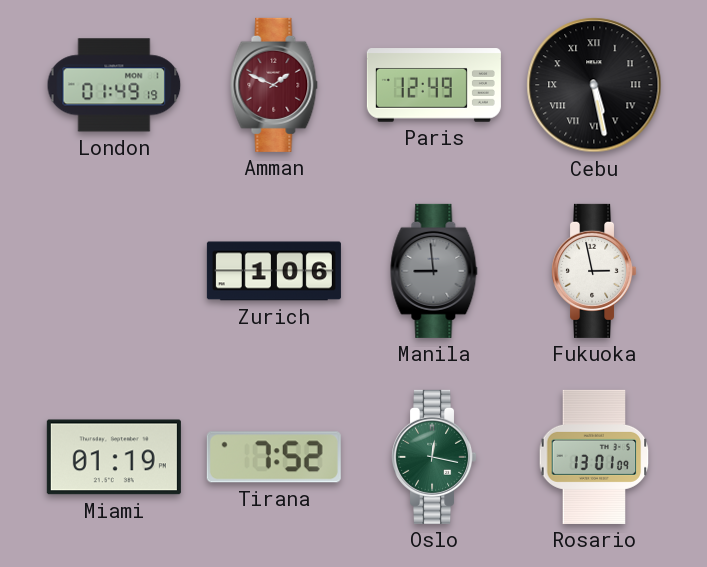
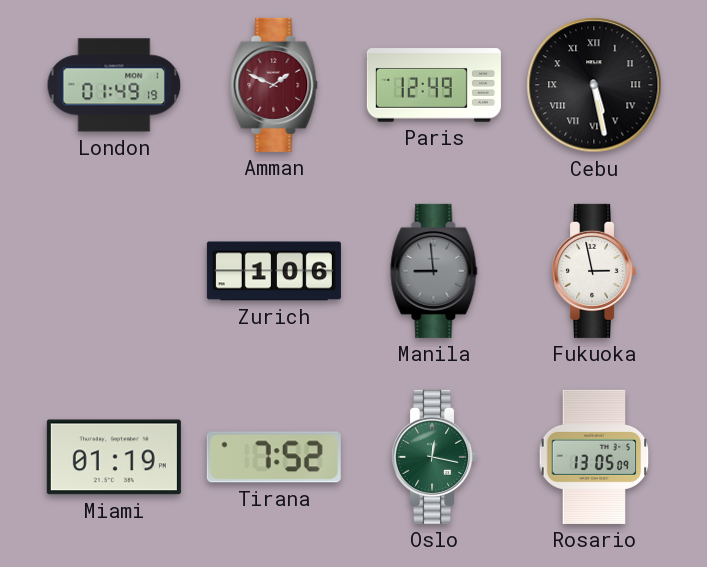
Rosario: 13:01 -> 13:05
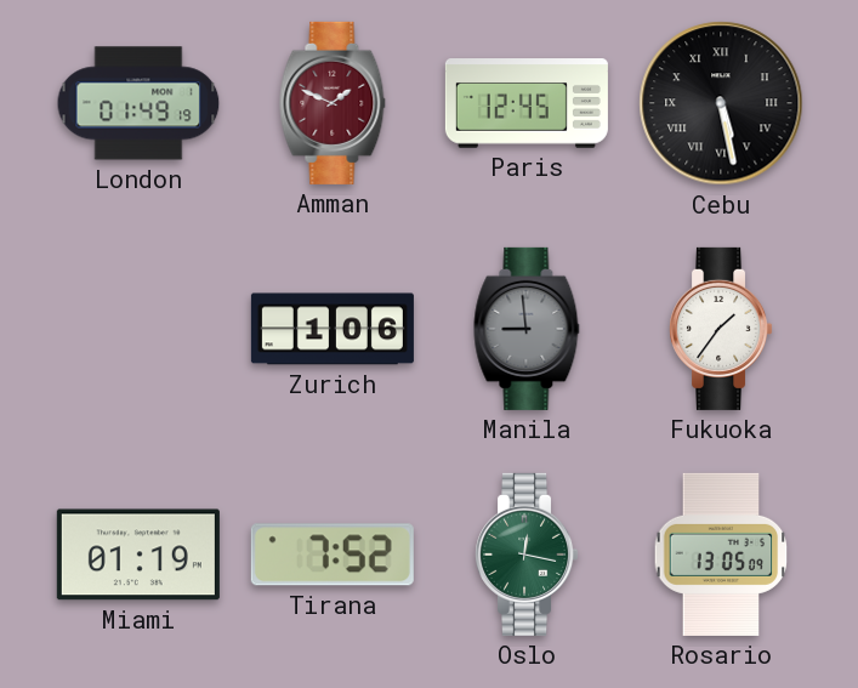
Paris: 12:49 -> 12:45
Fukuoka: 2:58 -> 1:36
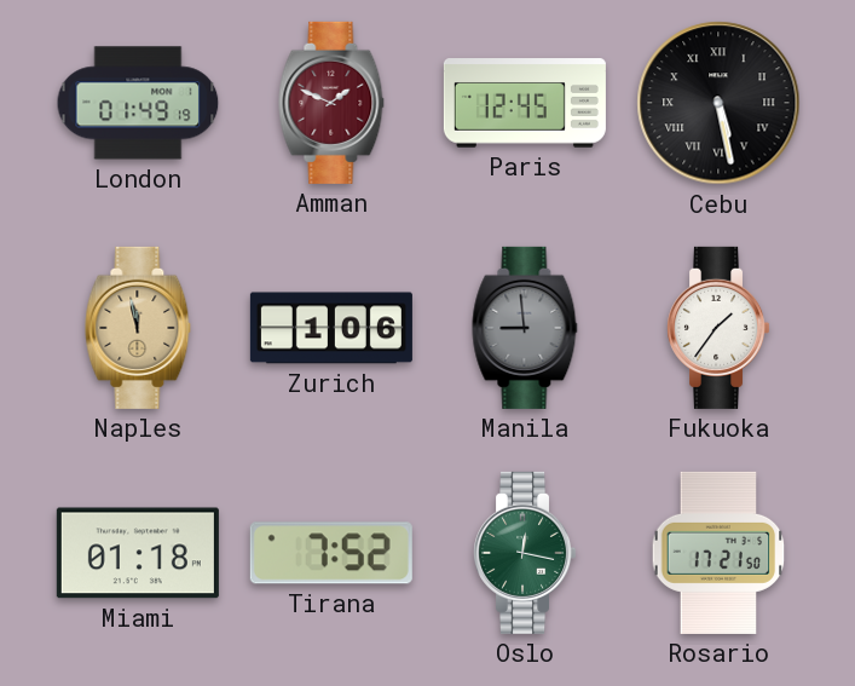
Naples: none -> 11:58
Miami: 01:19 -> 01:18
Rosario: 13:05 -> 17:21
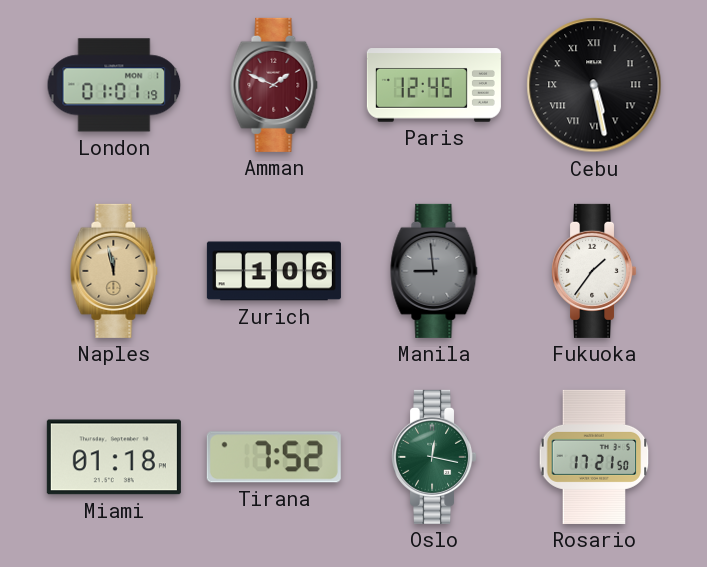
London: 01:49 -> 01:01
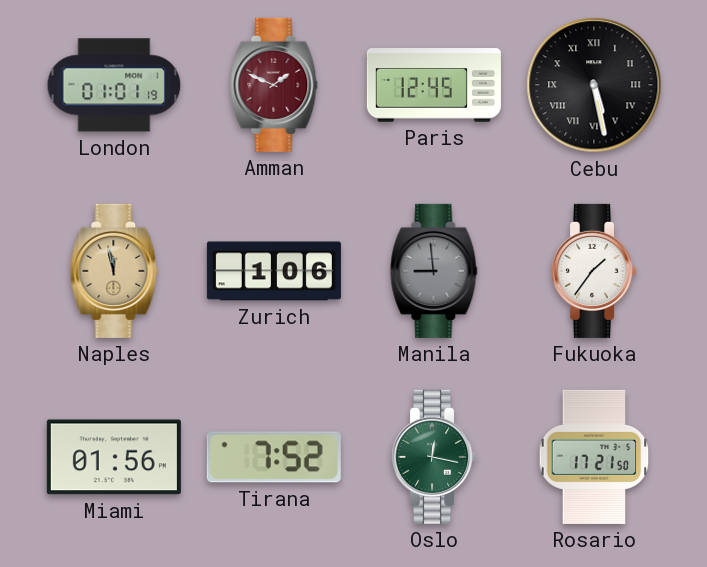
Miami: 01:18 -> 01:56
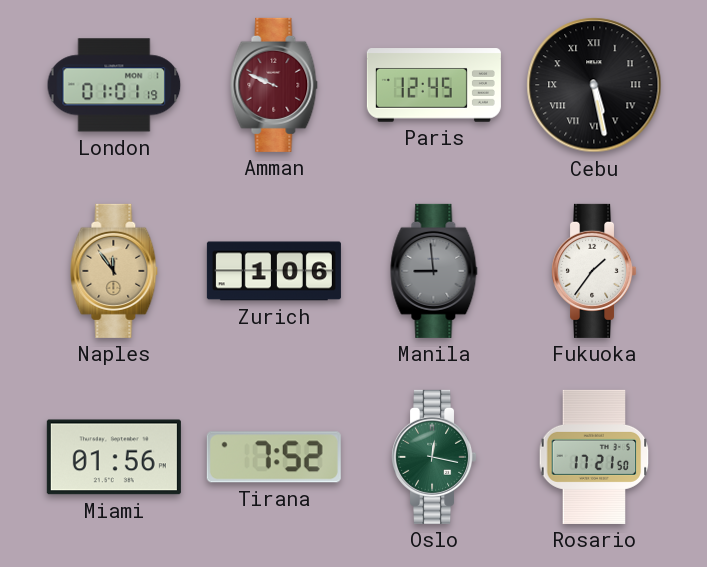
Amman: 1:49 -> 9:49
Naples: 11:58 -> 11:54
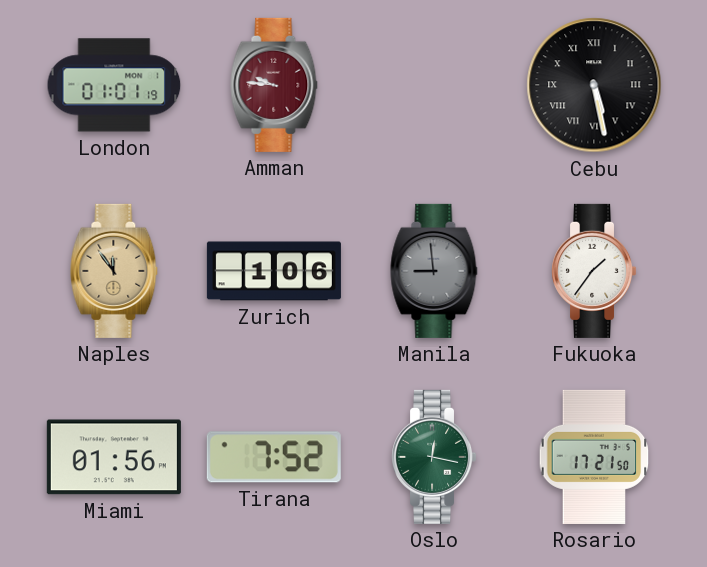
Amman: 9:49 -> 9:46
Paris: 12:45 -> none
